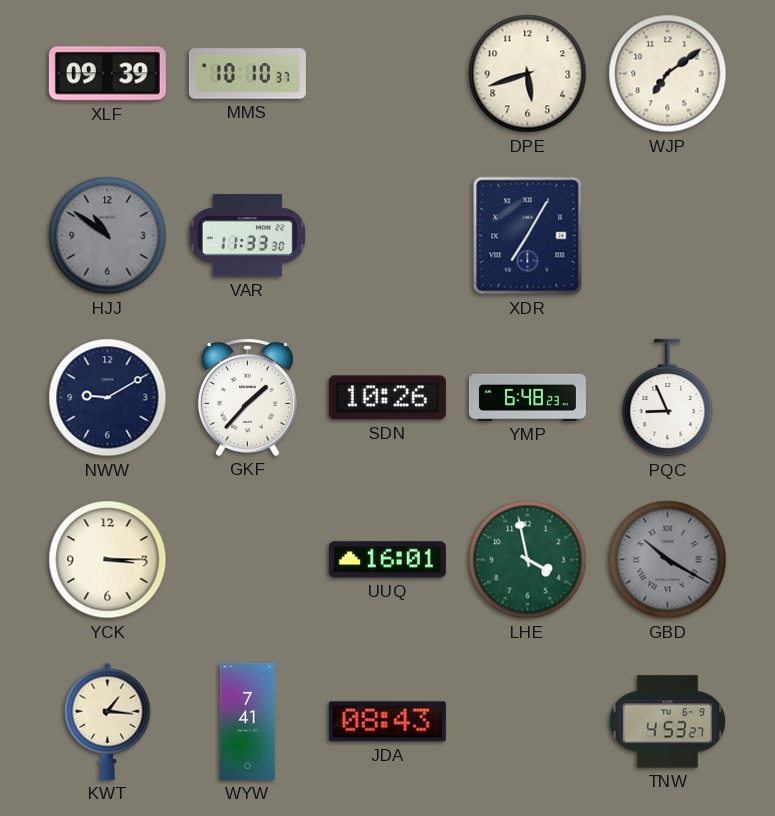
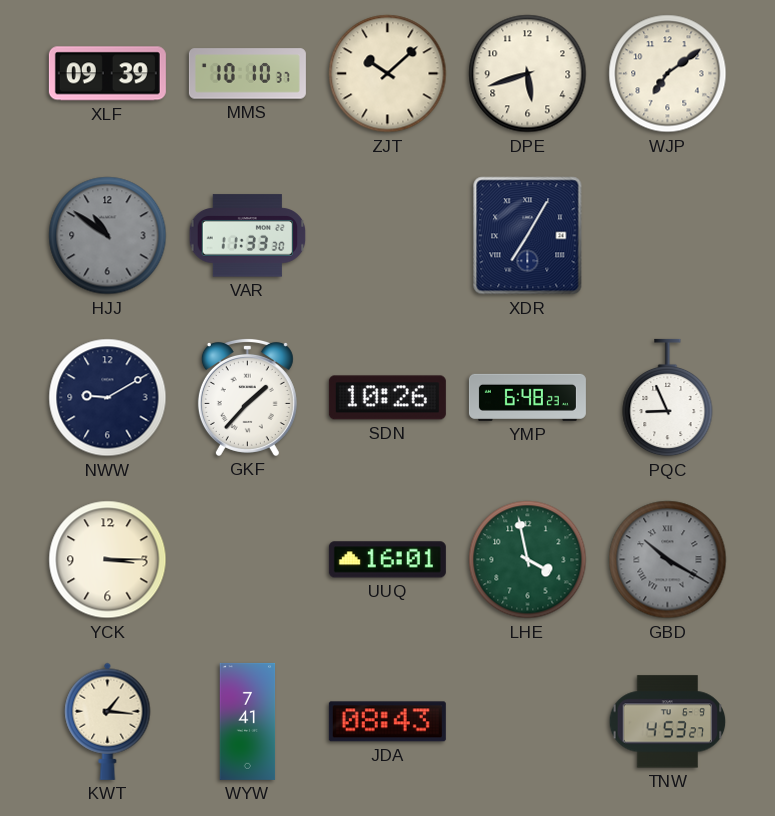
ZJT: none -> 10:08
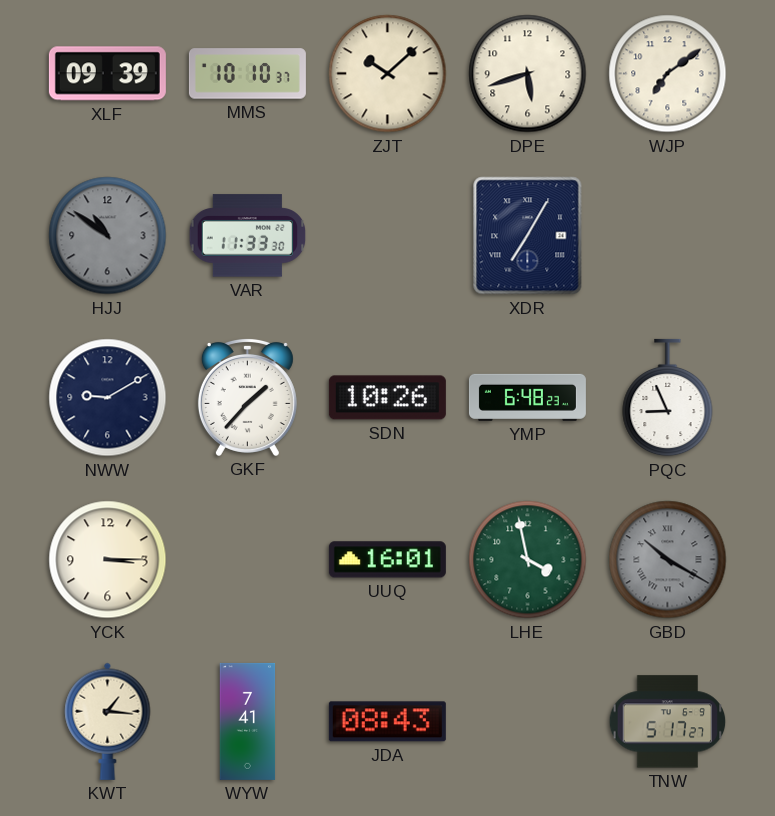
TNW: 4:53 -> 5:17
